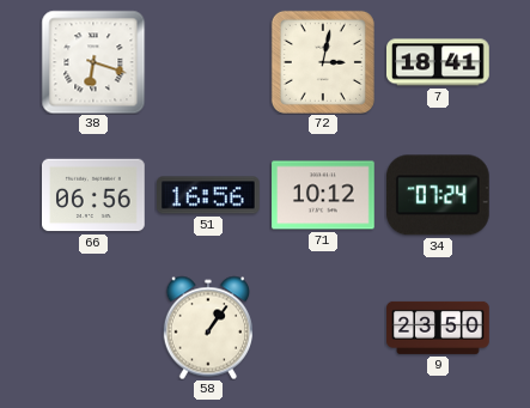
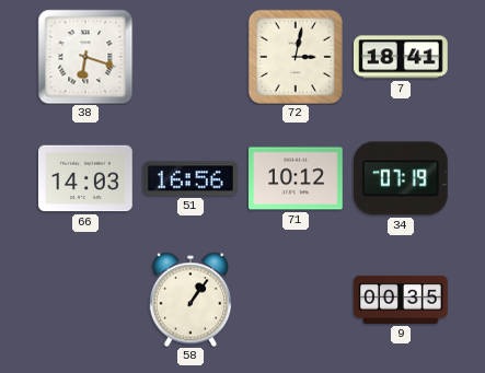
66: 06:56 -> 14:03
34: 07:24 -> 07:19
9: 23:50 -> 00:35
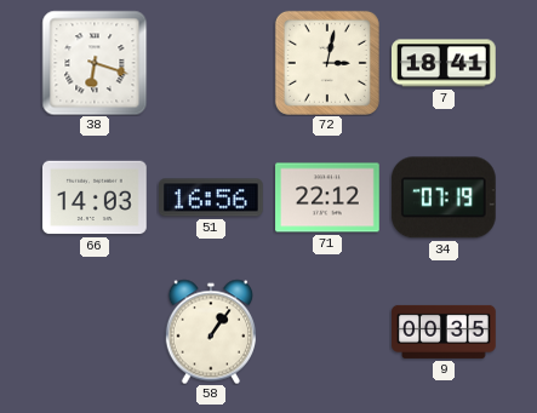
71: 10:12 -> 22:12
